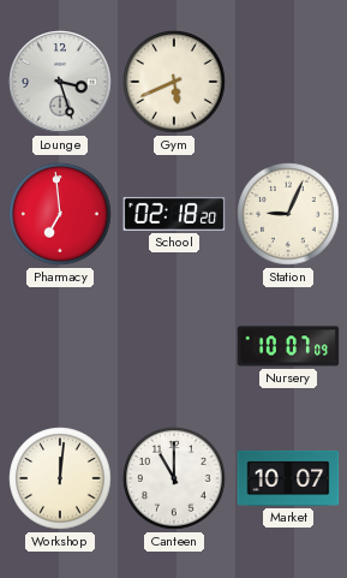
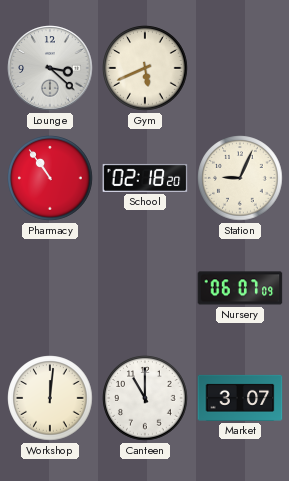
Lounge: 3:27 -> 3:22
Pharmacy: 6:59 -> 10:54
Nursery: 10:07 -> 06:07
Market: 10:07 -> 3:07
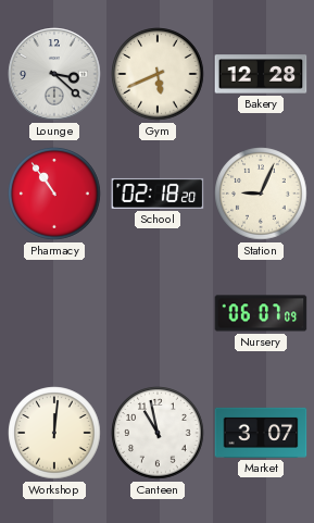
Bakery: none -> 12:28
Canteen: 11:00 -> 10:58
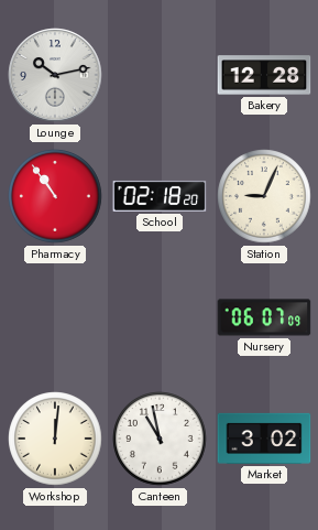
Lounge: 3:22 -> 10:13
Gym: 5:41 -> none
Market: 3:07 -> 3:02
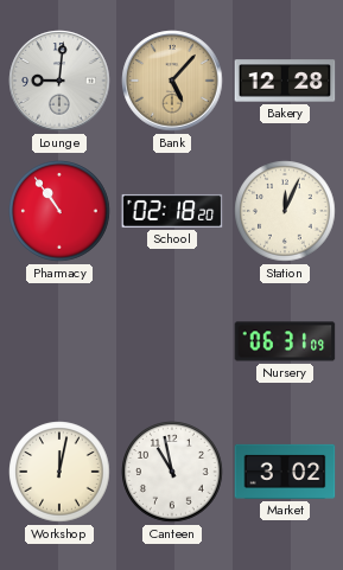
Lounge: 10:13 -> 9:01
Bank: none -> 5:07
Station: 9:04 -> 12:04
Nursery: 06:07 -> 06:31
Workshop: 12:01 -> 12:02
